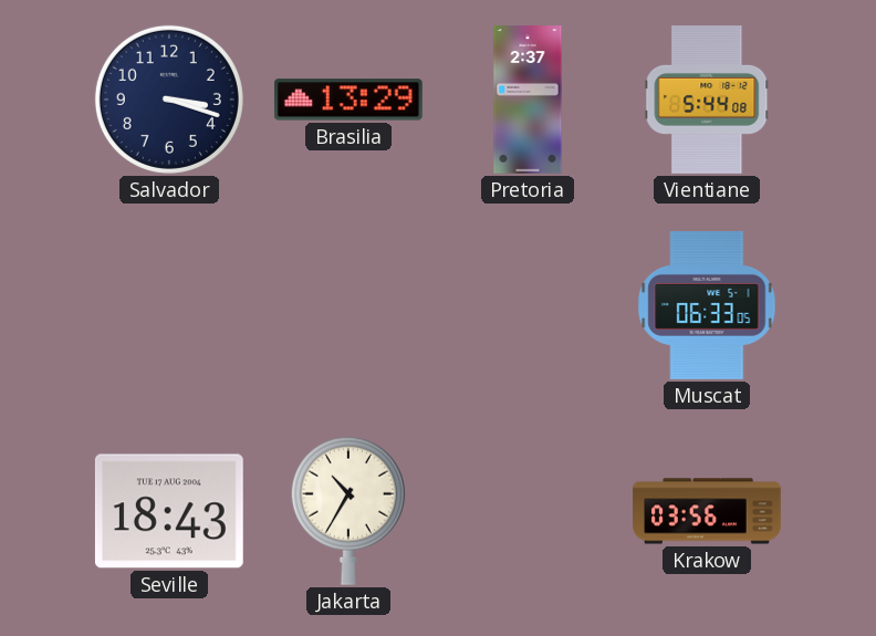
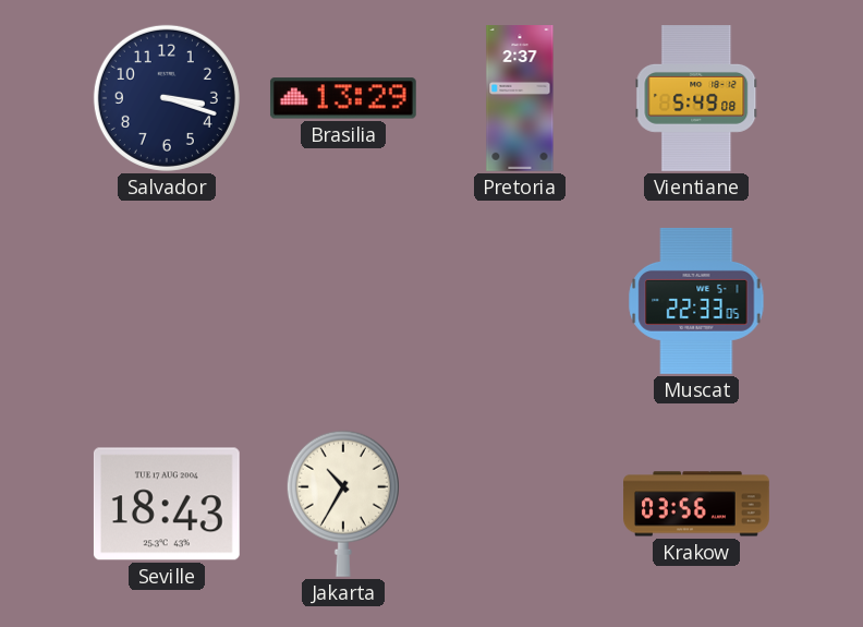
Vientiane: 5:44 -> 5:49
Muscat: 06:33 -> 22:33
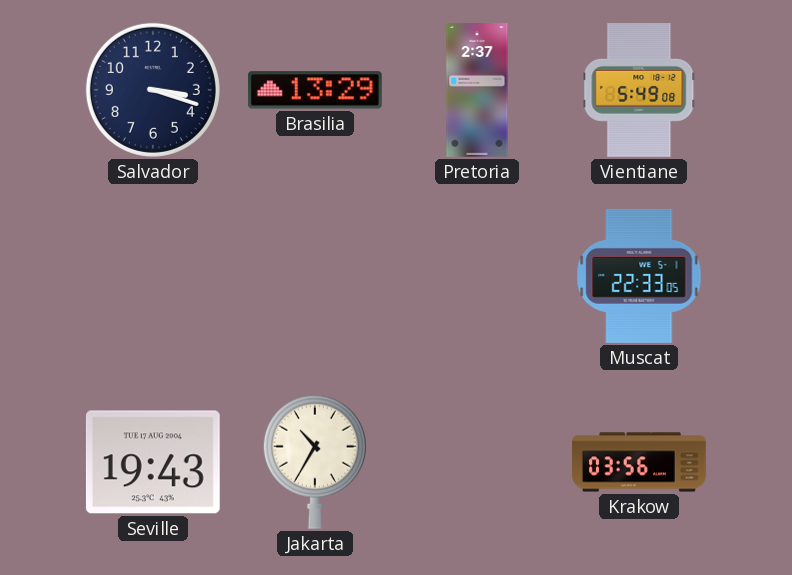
Seville: 18:43 -> 19:43
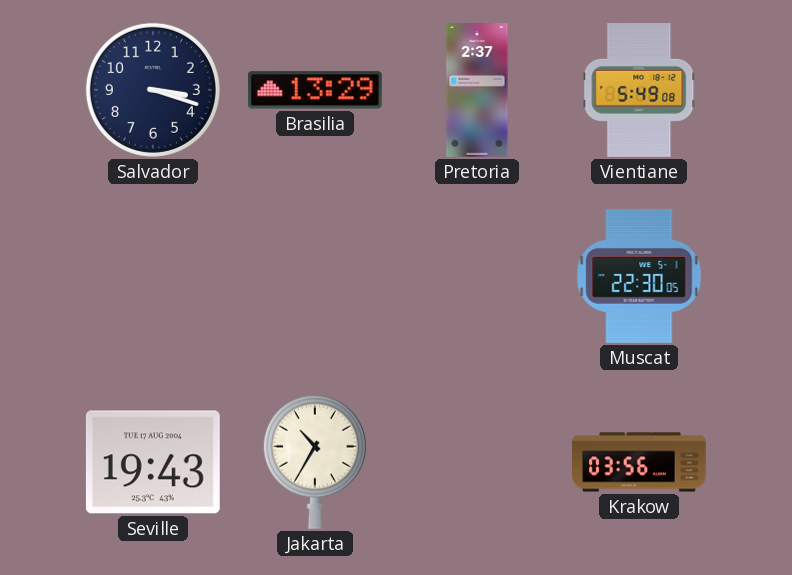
Muscat: 22:33 -> 22:30
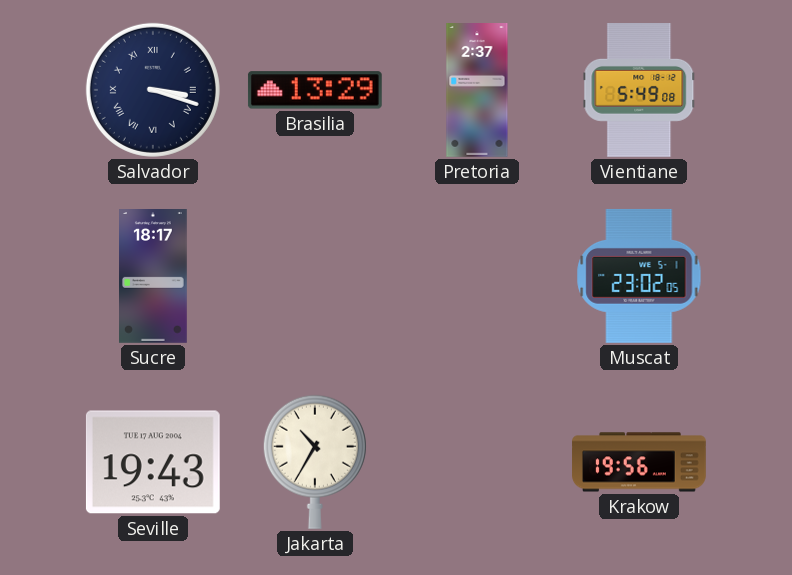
Salvador numerals: Arabic -> Roman
Sucre: none -> 18:17
Muscat: 22:30 -> 23:02
Krakow: 03:56 -> 19:56
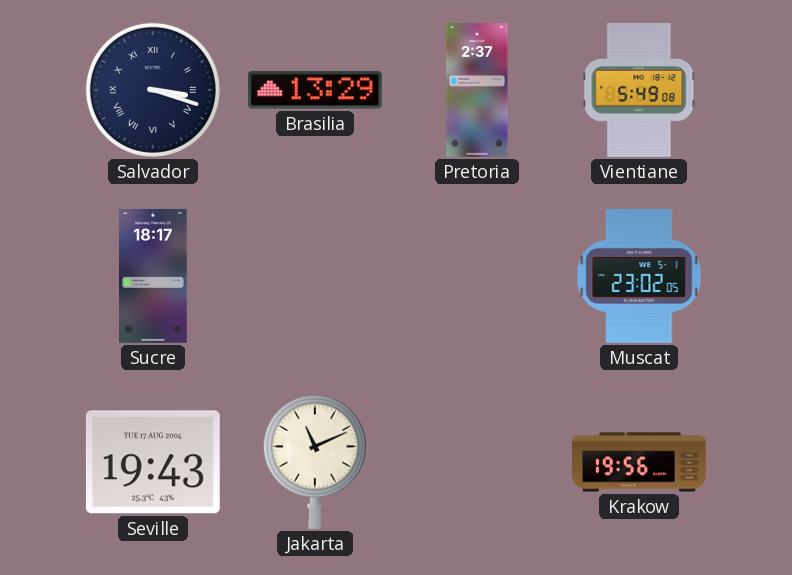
Jakarta: 10:35 -> 11:11
